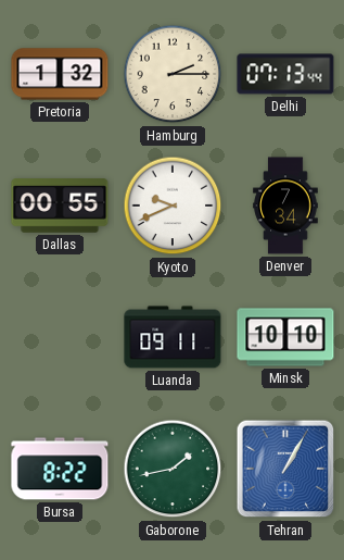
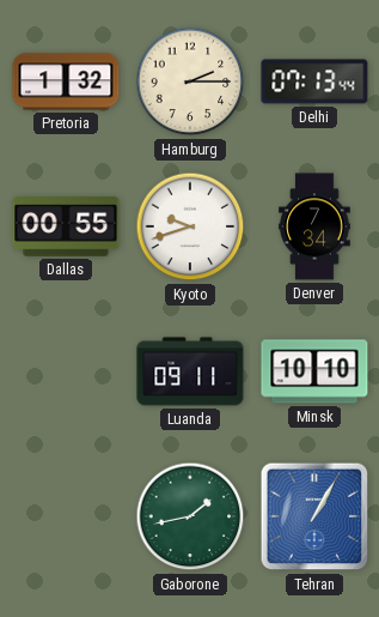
Kyoto: 9:41 -> 9:42
Bursa: 8:22 -> none
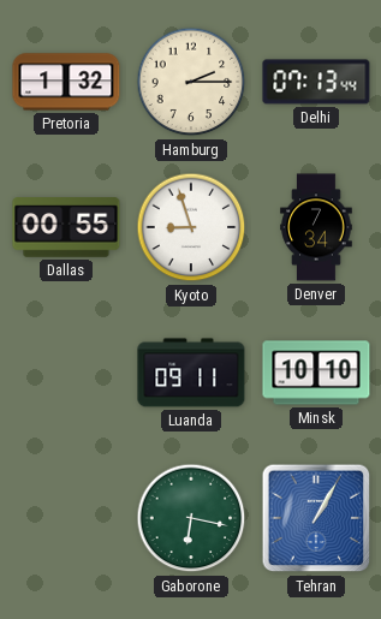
Kyoto: 9:42 -> 8:57
Gaborone: 1:43 -> 6:17
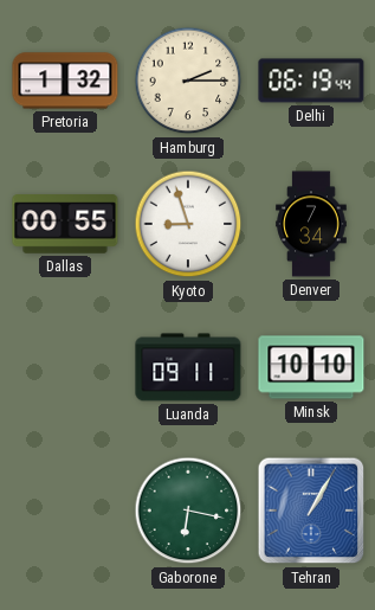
Delhi: 07:13 -> 06:19
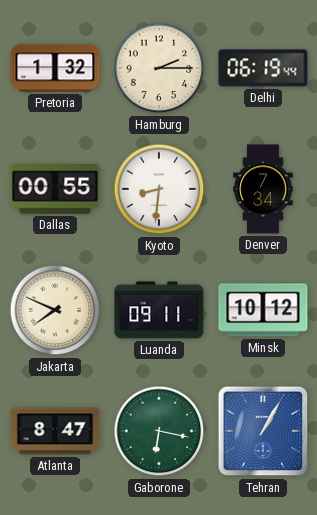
Kyoto: 8:57 -> 8:31
Jakarta: none -> 7:49
Minsk: 10:10 -> 10:12
Atlanta: none -> 8:47
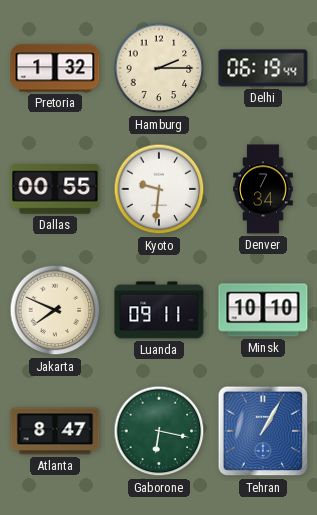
Kyoto: 8:31 -> 9:31
Minsk: 10:12 -> 10:10
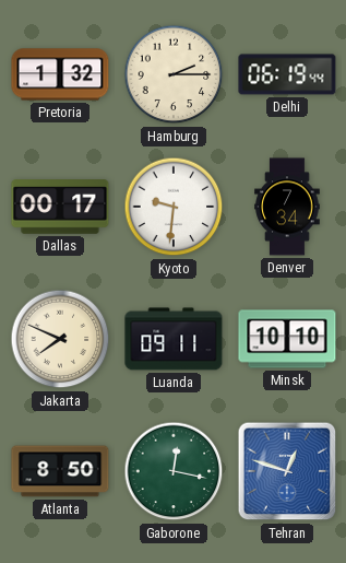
Dallas: 00:55 -> 00:17
Atlanta: 8:47 -> 8:50
Gaborone: 6:17 -> 12:17
Tehran: 1:05 -> 12:48
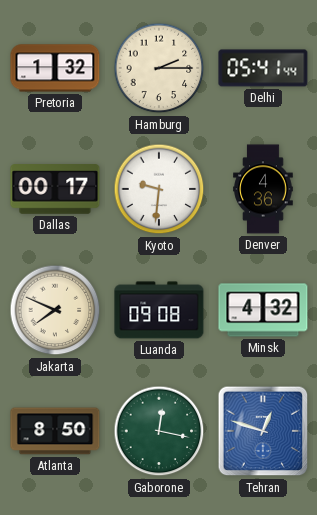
Delhi: 06:19 -> 05:41
Denver: 7:34 -> 4:36
Luanda: 09:11 -> 09:08
Minsk: 10:10 -> 4:32
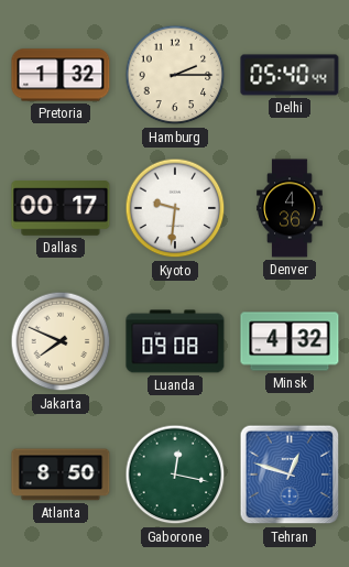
Delhi: 05:41 -> 05:40
